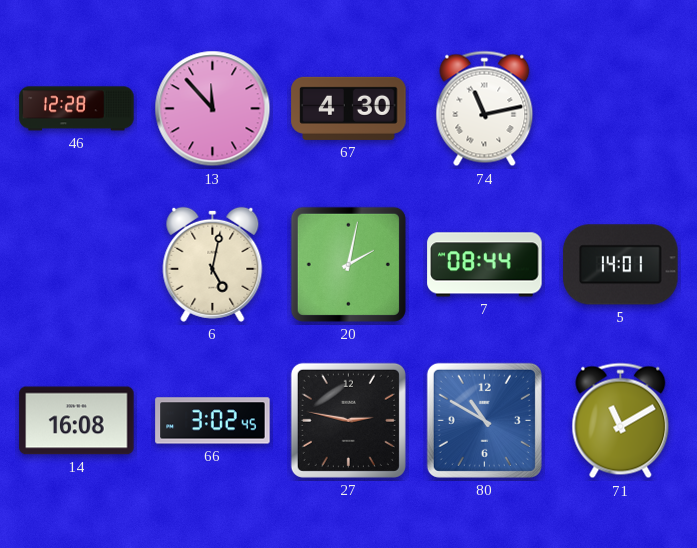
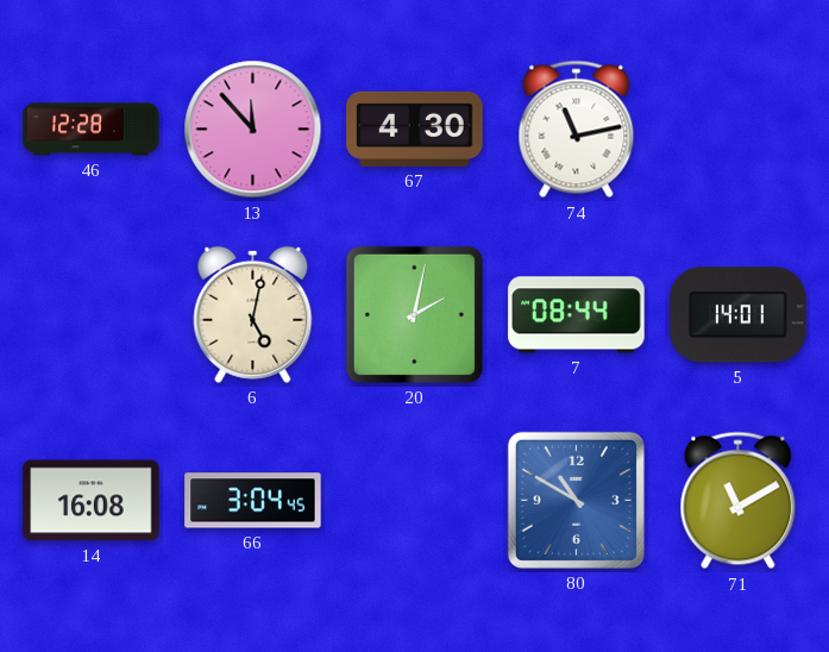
66: 3:02 -> 3:04
27: 2:47 -> none
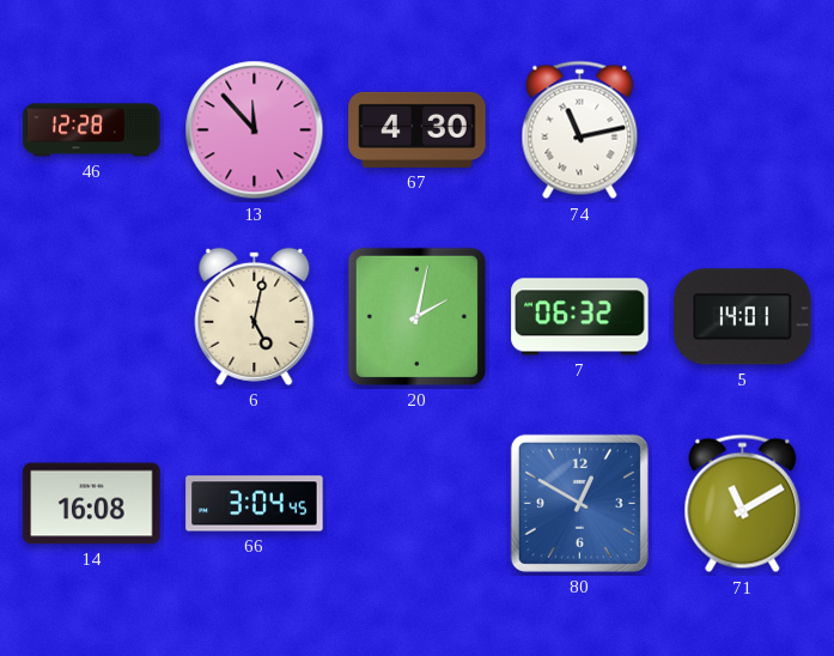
7: 08:44 -> 06:32
80: 10:50 -> 12:50
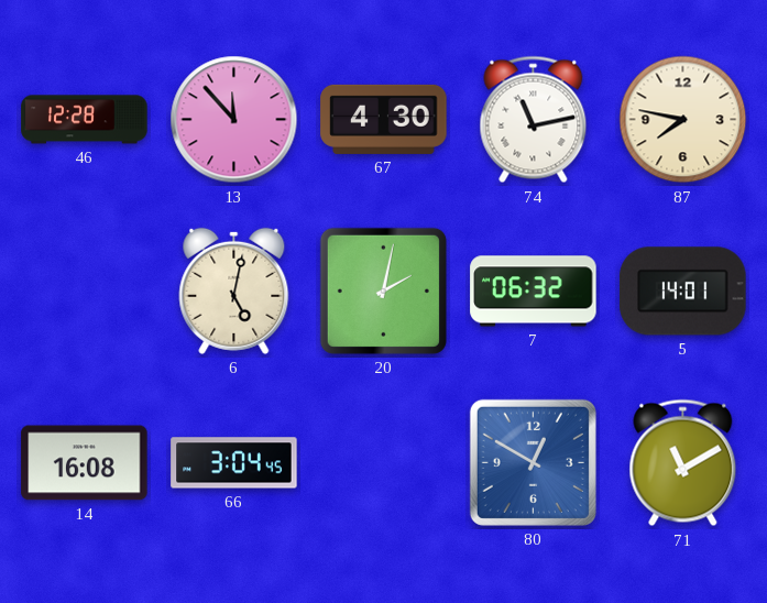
87: none -> 7:47
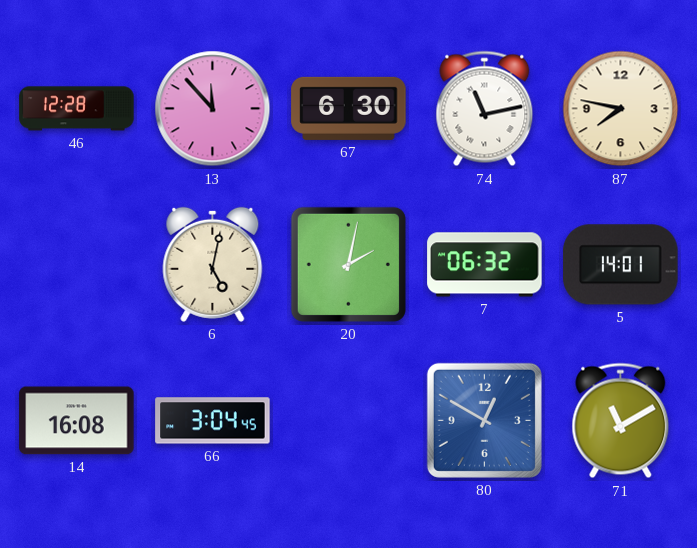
67: 4:30 -> 6:30
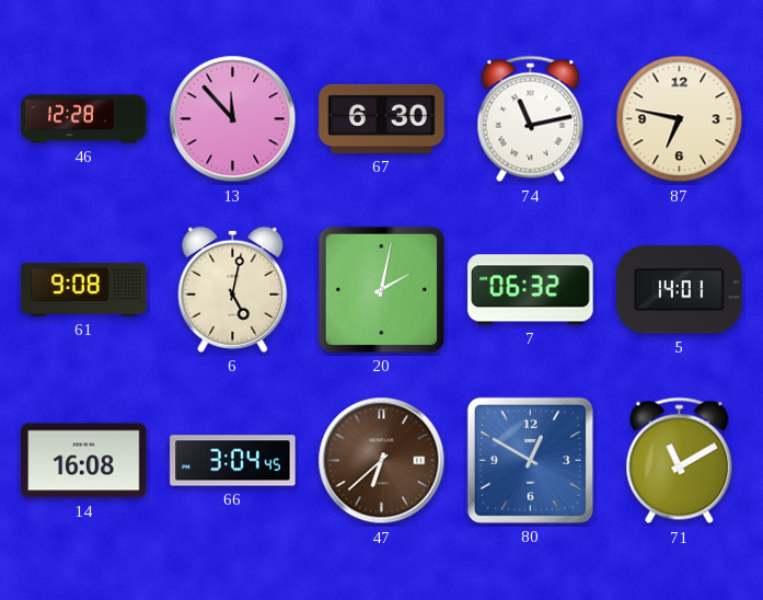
87: 7:47 -> 6:47
61: none -> 9:08
47: none -> 6:38
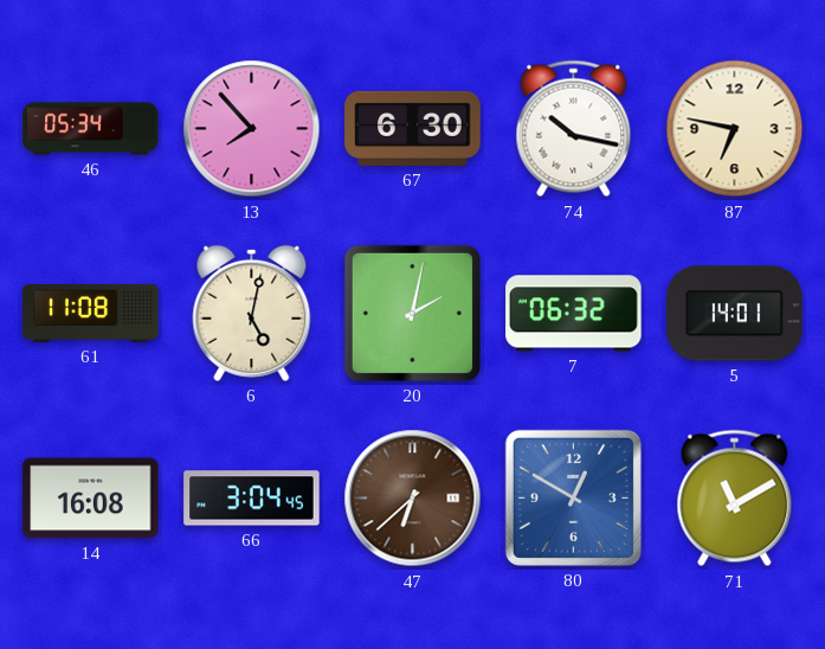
46: 12:28 -> 05:34
13: 11:53 -> 7:53
74: 11:13 -> 10:17
61: 9:08 -> 11:08
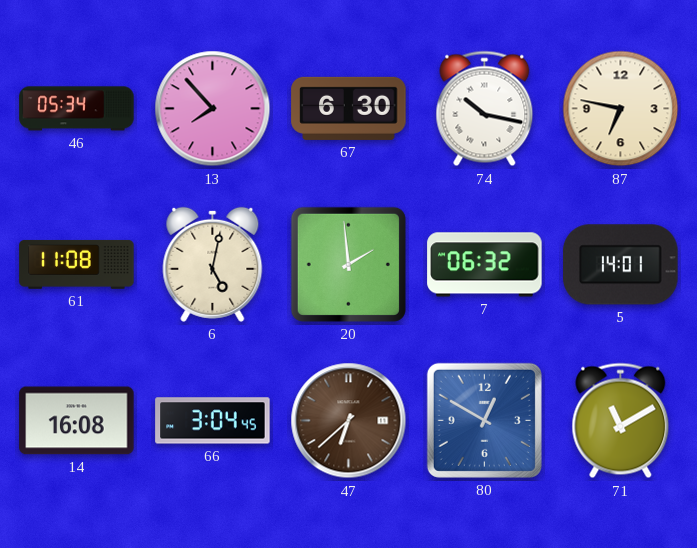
20: 2:02 -> 1:59
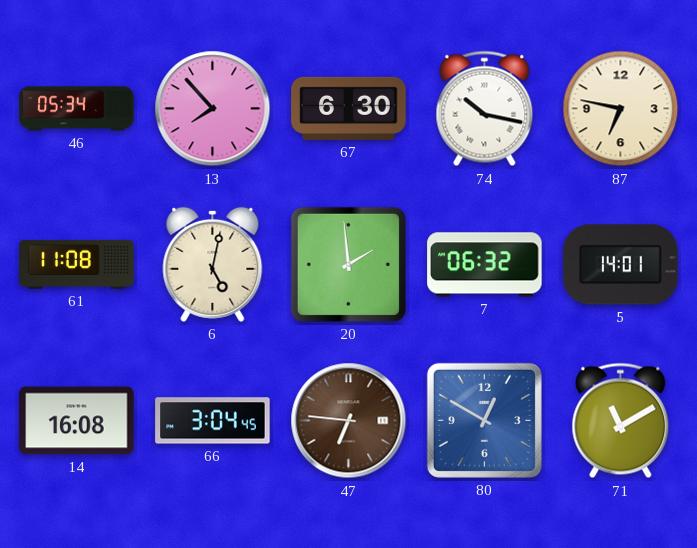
47: 6:38 -> 6:46
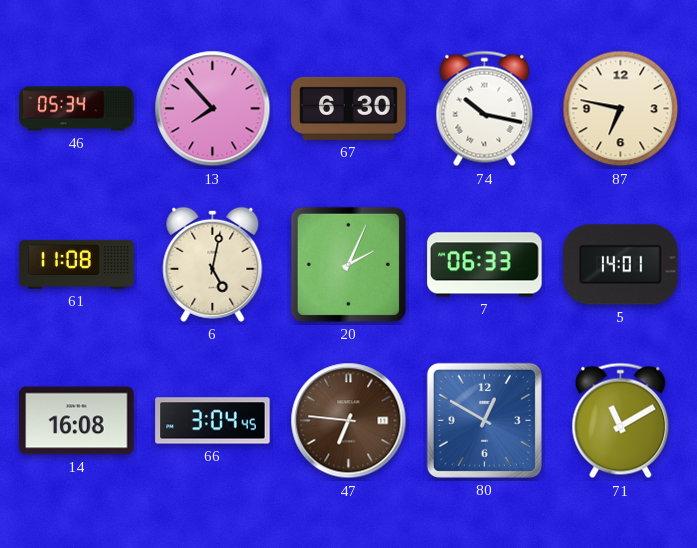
20: 1:59 -> 2:04
7: 06:32 -> 06:33
